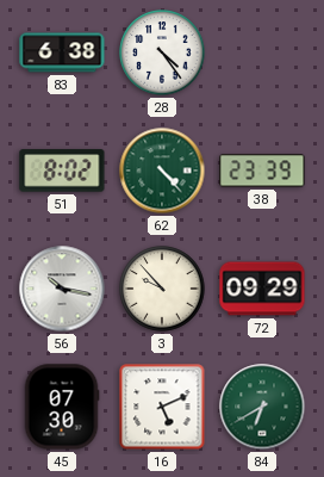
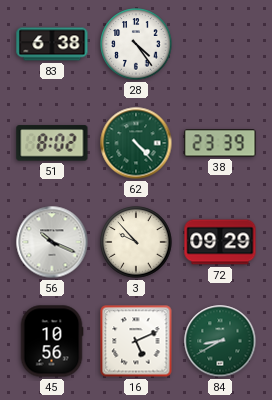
56: 10:17 -> 10:19
45: 07:30 -> 10:56
84: 6:40 -> 8:40
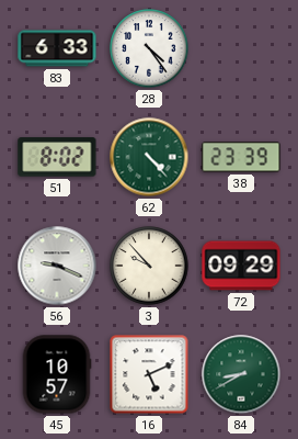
83: 6:38 -> 6:33
56: 10:19 -> 9:19
45: 10:56 -> 10:57
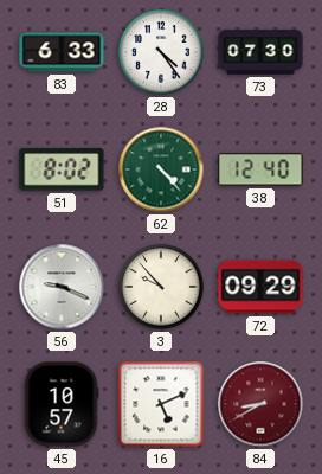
73: none -> 07:30
38: 23:39 -> 12:40
84 dial: green -> burgundy
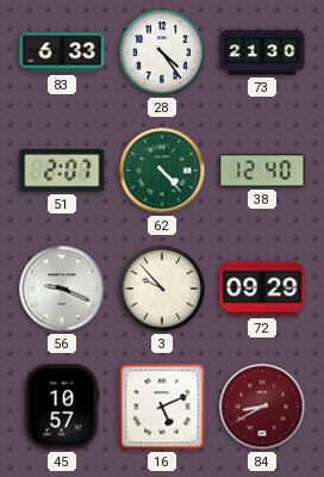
73: 07:30 -> 21:30
51: 8:02 -> 2:07
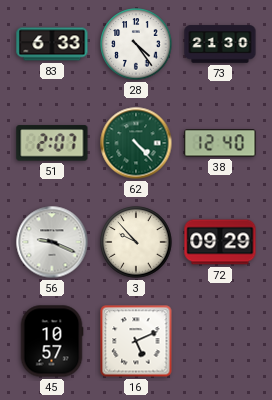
84: 8:40 -> none
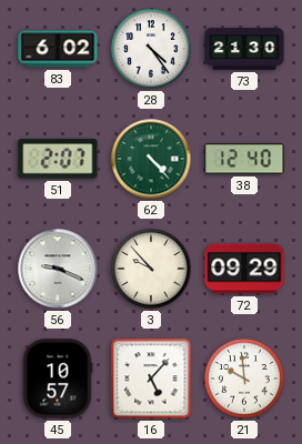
83: 6:33 -> 6:02
16: 5:11 -> 5:07
21: none -> 9:59
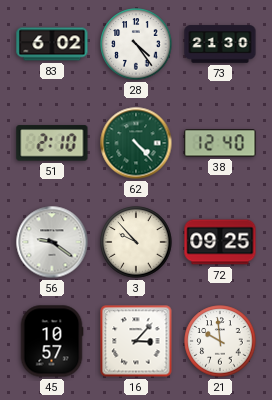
51: 2:07 -> 2:10
56: 9:19 -> 9:21
72: 09:29 -> 09:25
16: 5:07 -> 3:07
